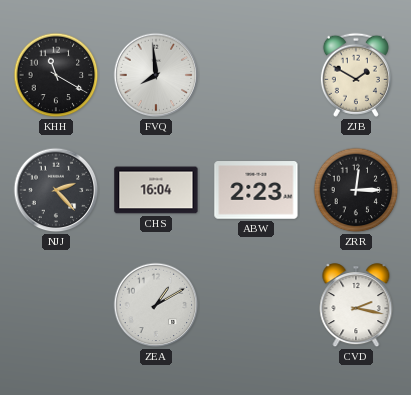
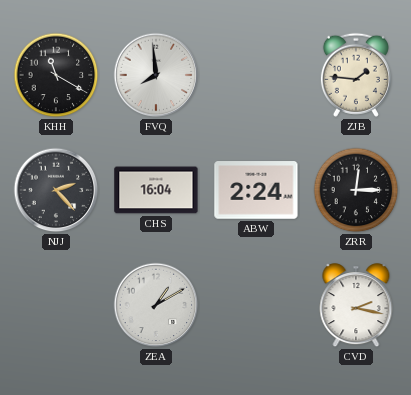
ZJB: 1:50 -> 1:46
ABW: 2:23 -> 2:24
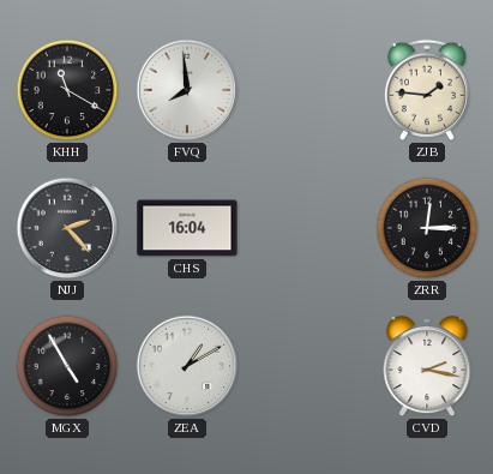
ABW: 2:24 -> none
MGX: none -> 4:55
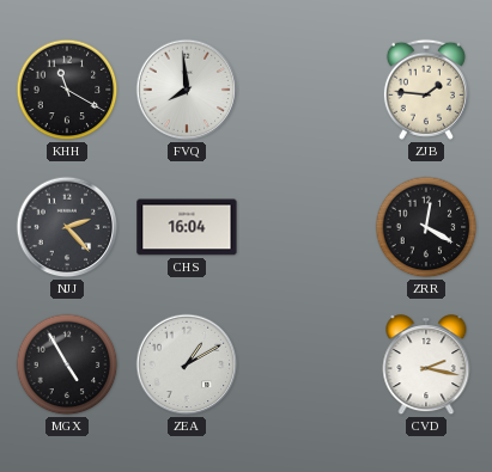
ZRR: 12:15 -> 12:20
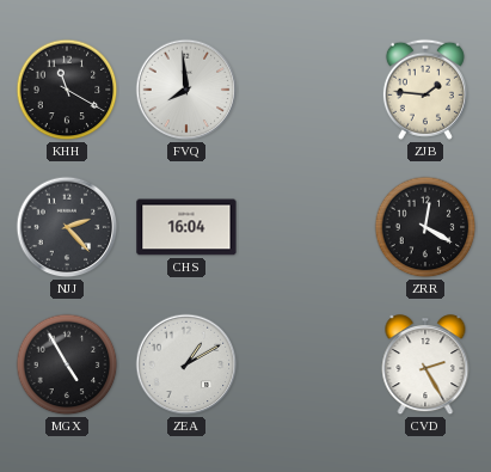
CVD: 2:17 -> 2:25
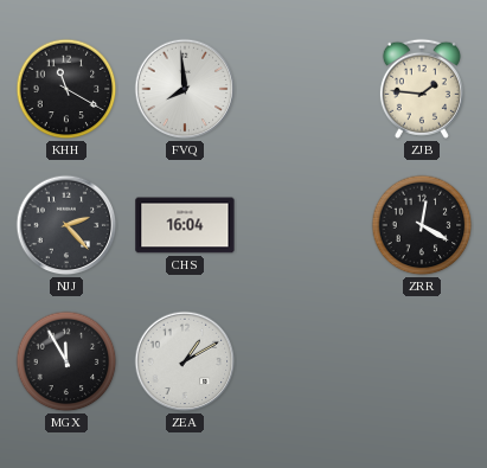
MGX: 4:55 -> 11:55
CVD: 2:25 -> none
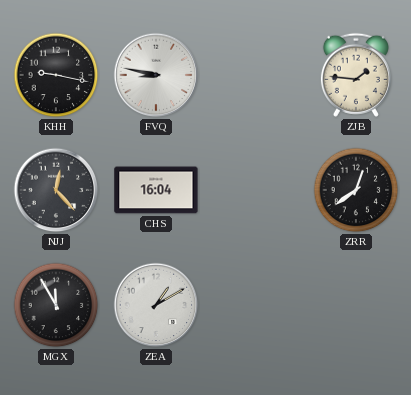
KHH: 11:20 -> 9:17
FVQ: 7:59 -> 8:47
NJJ: 2:23 -> 12:23
ZRR: 12:20 -> 12:39
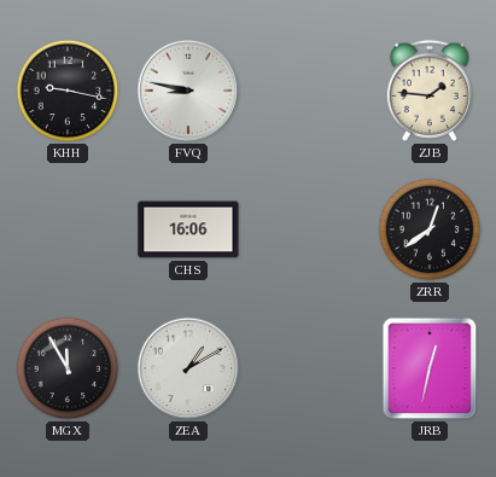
NJJ: 12:23 -> none
CHS: 16:04 -> 16:06
JRB: none -> 12:32
